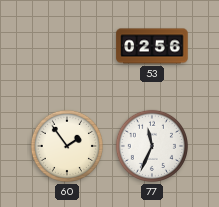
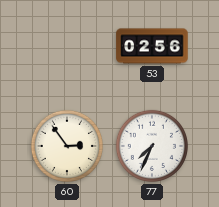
60: 1:54 -> 2:54
77: 11:34 -> 7:34
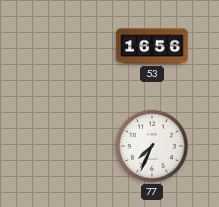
53: 02:56 -> 16:56
60: 2:54 -> none
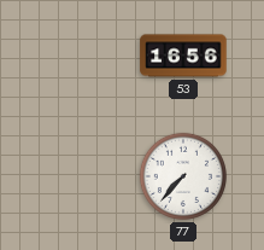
77: 7:34 -> 7:37
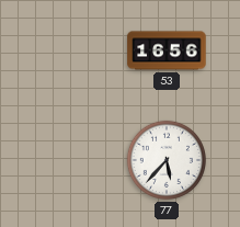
77: 7:37 -> 5:37
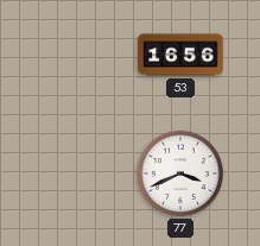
77: 5:37 -> 3:41
